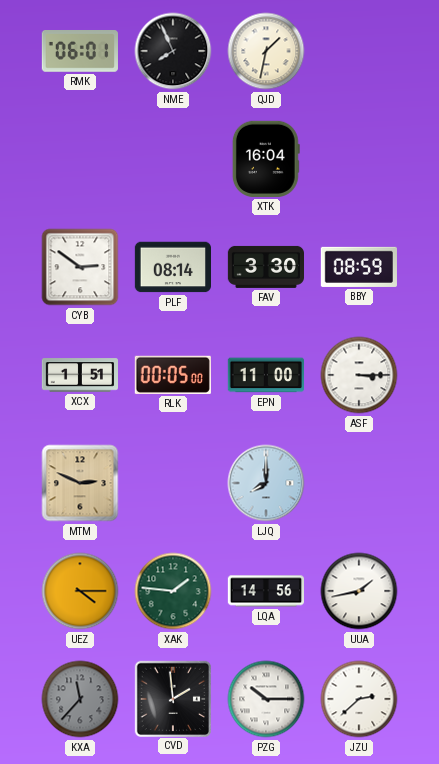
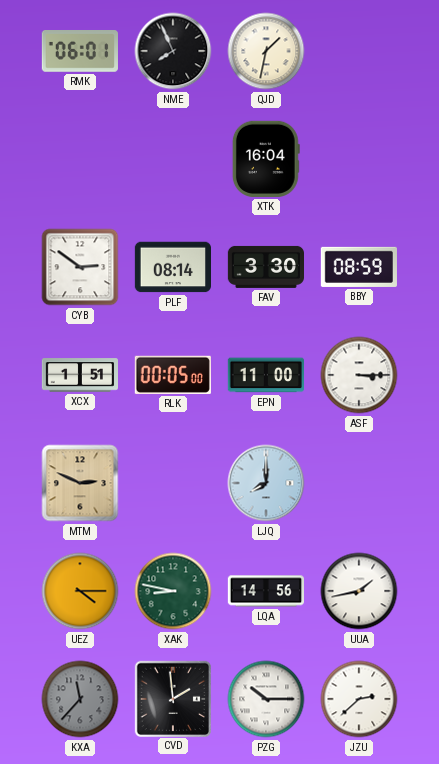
XAK: 1:46 -> 8:47
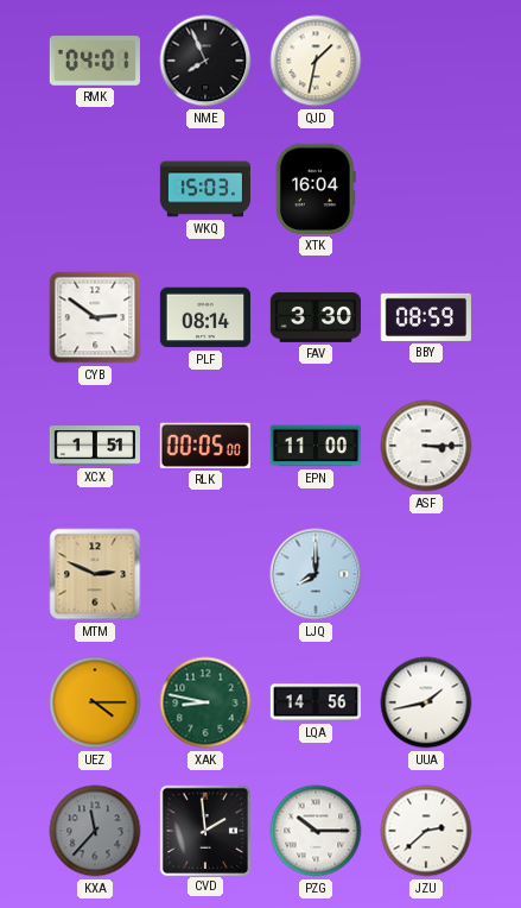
RMK: 06:01 -> 04:01
WKQ: none -> 15:03
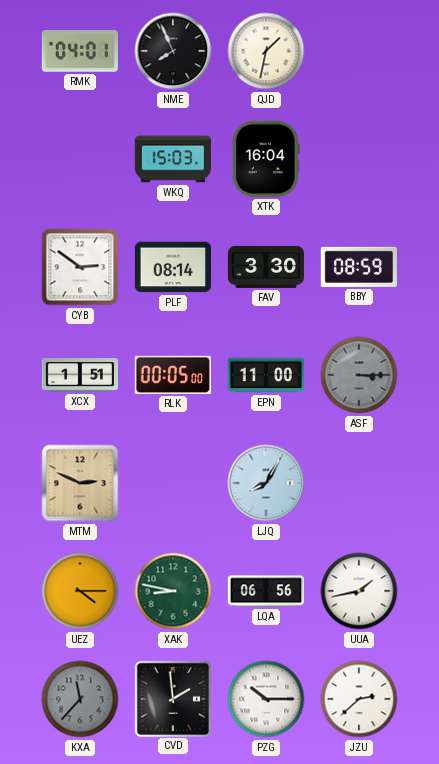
ASF dial: white -> grey
LJQ: 8:00 -> 8:05
LQA: 14:56 -> 06:56
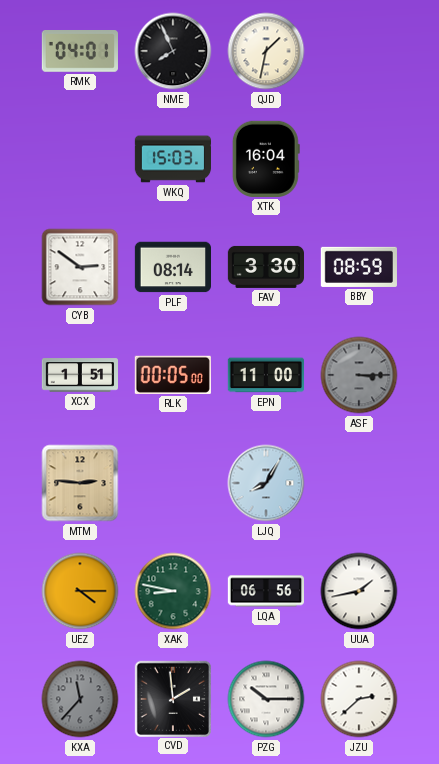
MTM: 2:49 -> 2:46
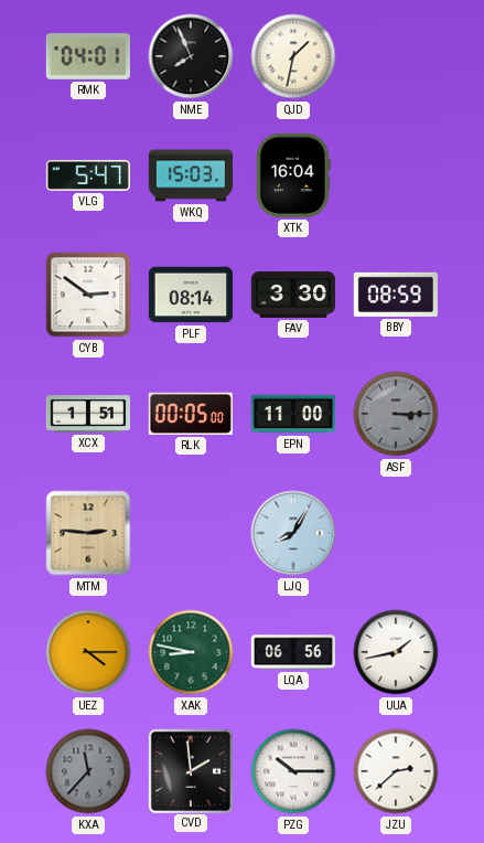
VLG: none -> 5:47
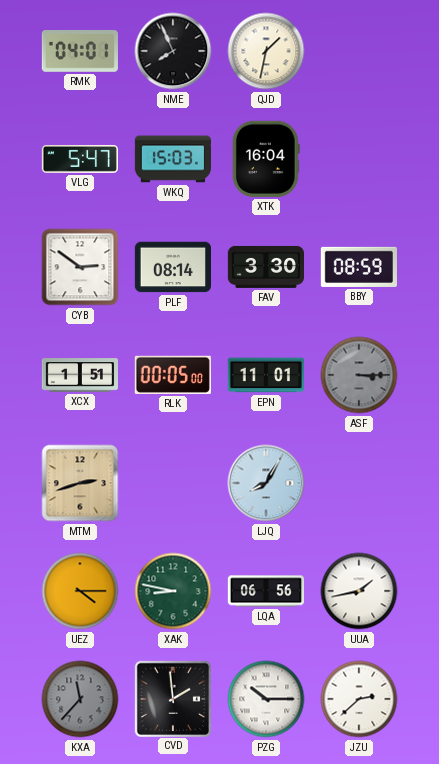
EPN: 11:00 -> 11:01
MTM: 2:46 -> 2:42
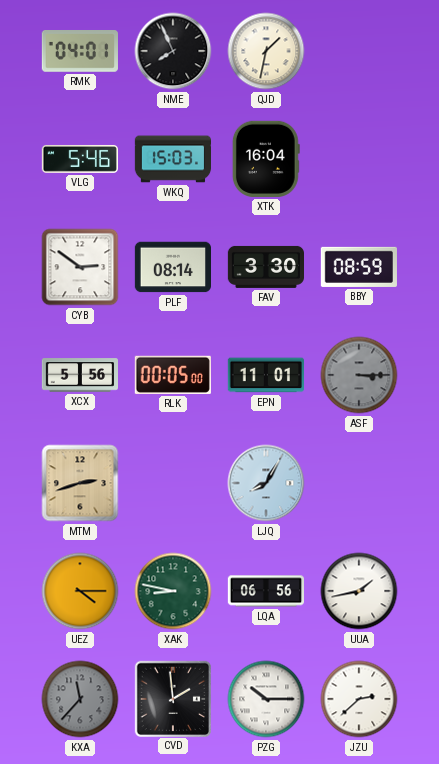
VLG: 5:47 -> 5:46
XCX: 1:51 -> 5:56
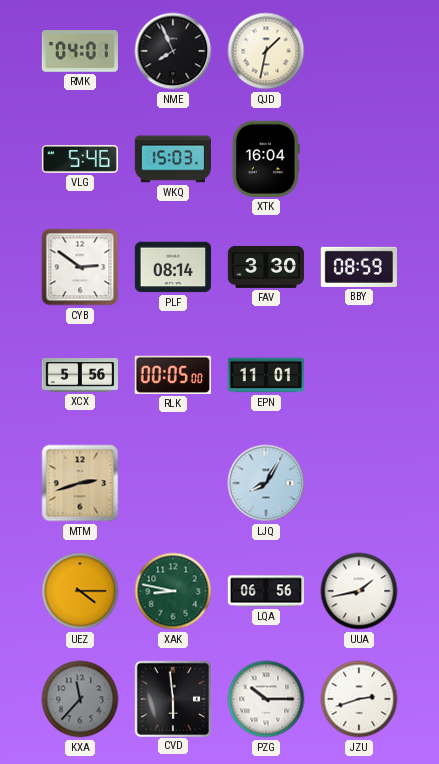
ASF: 3:15 -> none
CVD: 1:59 -> 5:59
JZU: 2:38 -> 2:42
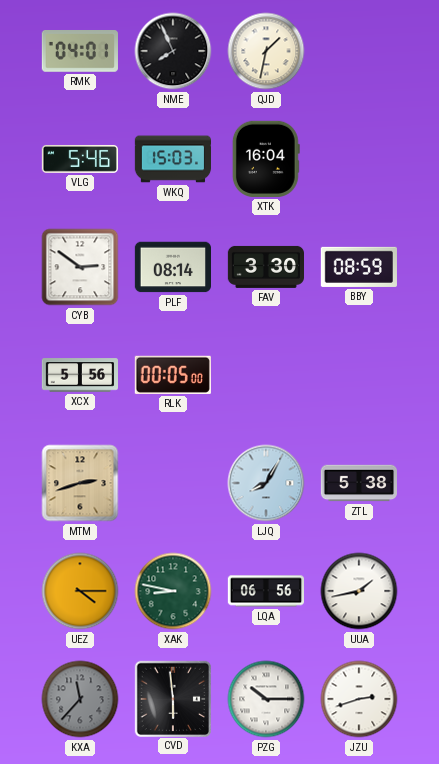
EPN: 11:01 -> none
ZTL: none -> 5:38
